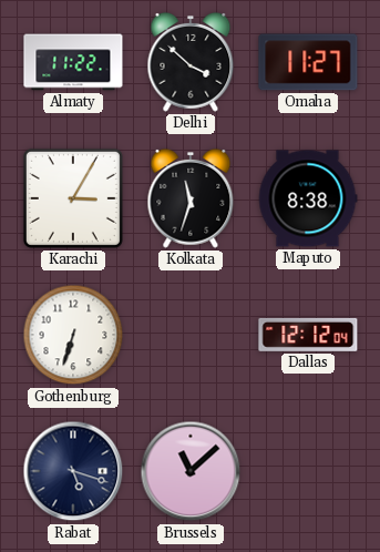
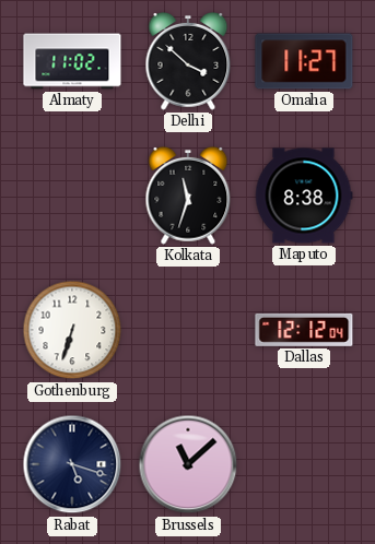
Almaty: 11:22 -> 11:02
Karachi: 3:05 -> none
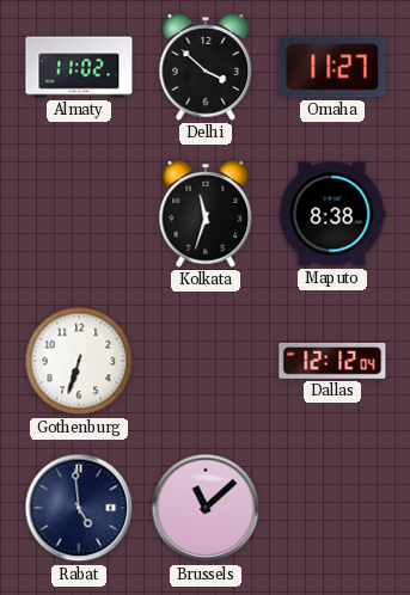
Rabat: 5:18 -> 4:59
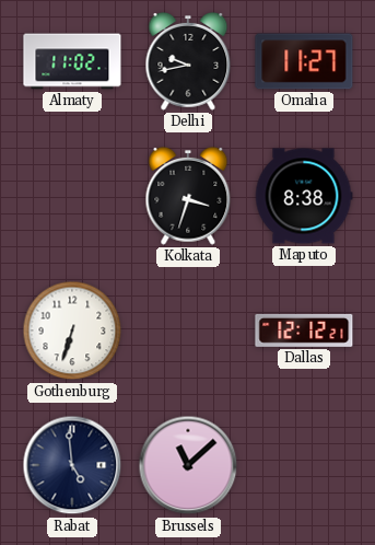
Delhi: 3:52 -> 9:43
Kolkata: 11:33 -> 3:33
Dallas: 12:12:04 -> 12:12:21
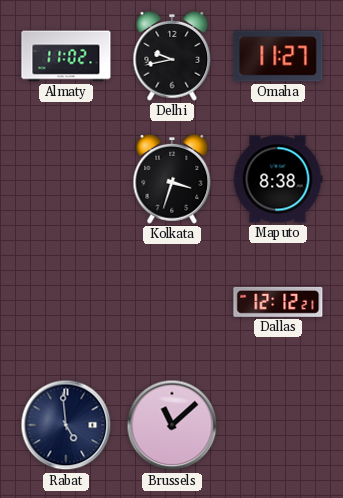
Gothenburg: 6:33 -> none
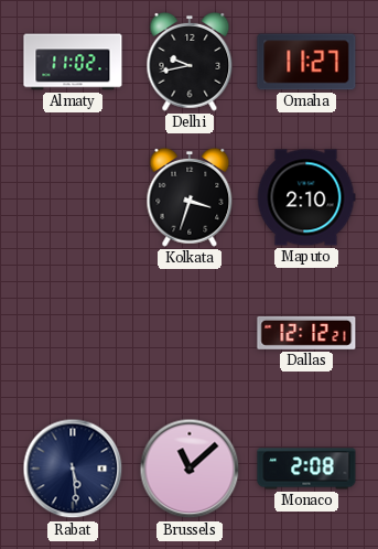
Maputo: 8:38 -> 2:10
Rabat: 4:59 -> 5:29
Monaco: none -> 2:08
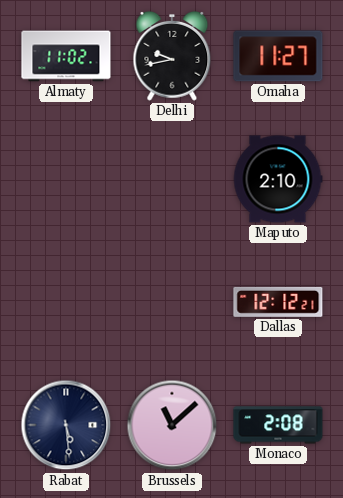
Kolkata: 3:33 -> none
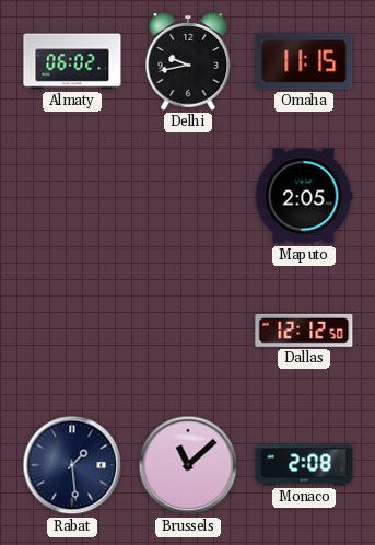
Almaty: 11:02 -> 06:02
Omaha: 11:27 -> 11:15
Maputo: 2:10 -> 2:05
Dallas: 12:12:21 -> 12:12:50
Rabat: 5:29 -> 1:29
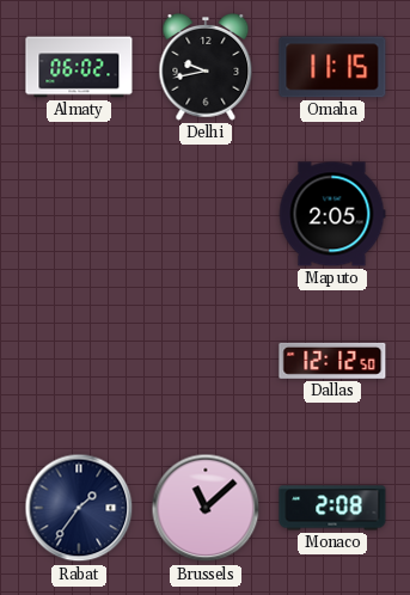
Rabat: 1:29 -> 1:36
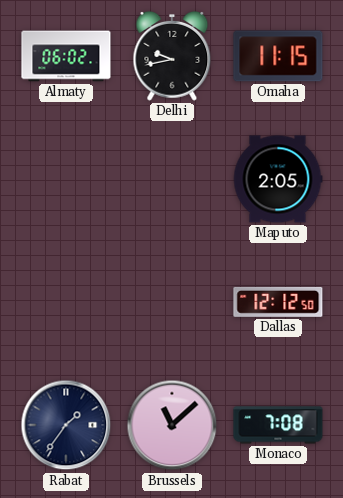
Monaco: 2:08 -> 7:08
